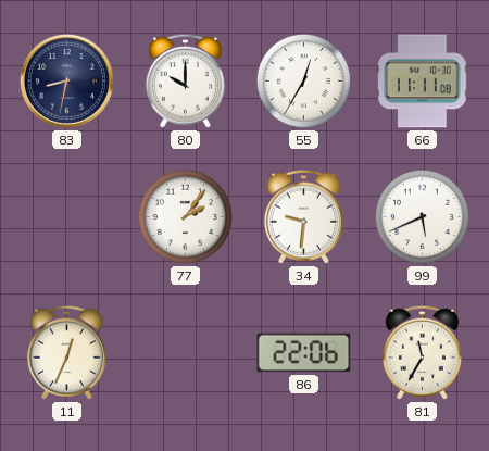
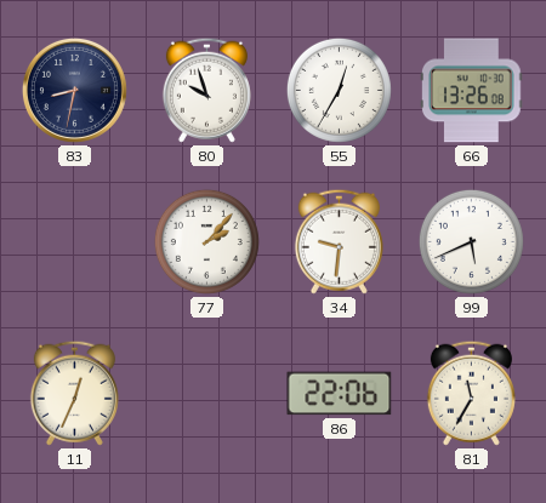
80: 10:00 -> 9:57
66: 11:11 -> 13:26
77: 2:06 -> 2:07
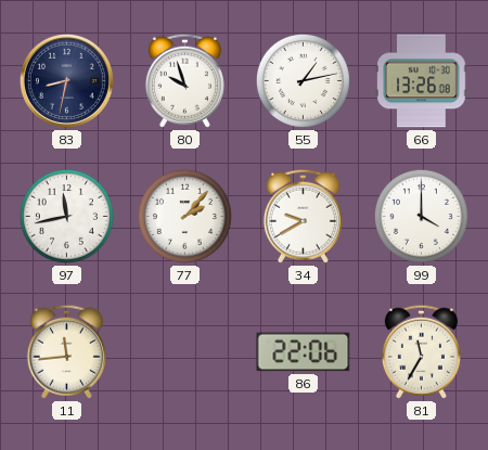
55: 12:35 -> 1:13
97: none -> 11:43
34: 9:31 -> 9:40
99: 5:41 -> 4:00
11: 12:34 -> 11:44
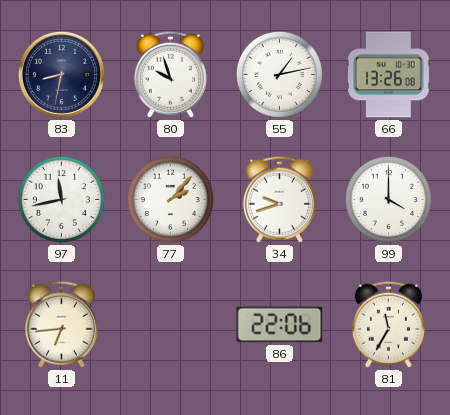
34: 9:40 -> 9:42
11: 11:44 -> 6:44
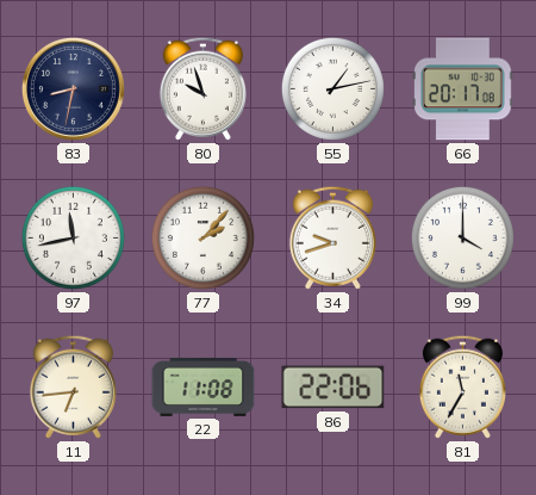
66: 13:26 -> 20:17
22: none -> 11:08
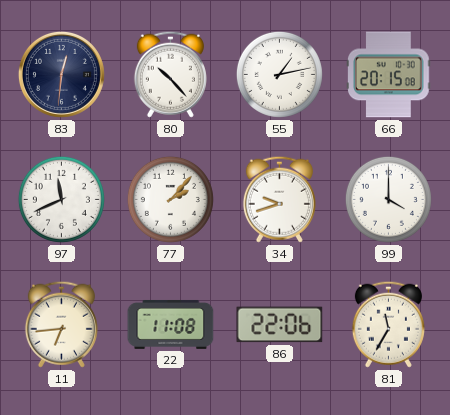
83: 8:32 -> 12:31
80: 9:57 -> 10:23
66: 20:17 -> 20:15
97: 11:43 -> 11:41
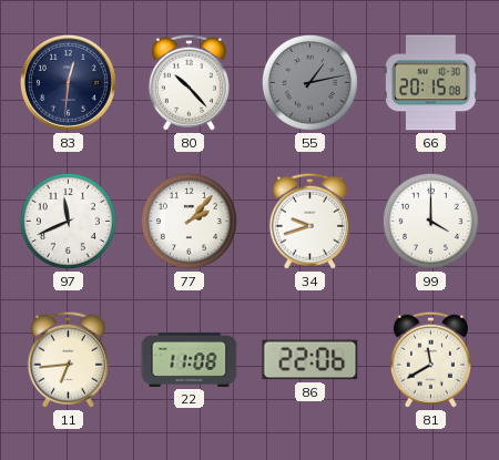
55 dial: white -> grey
81: 11:35 -> 11:40
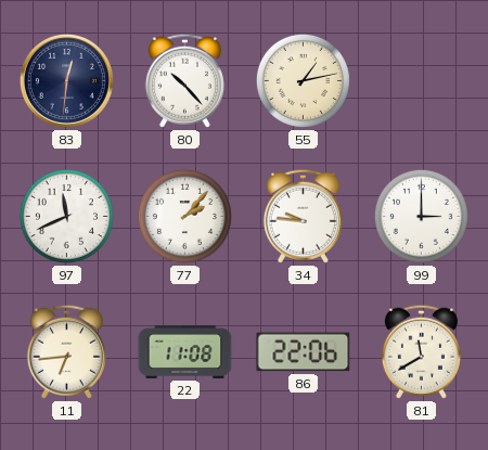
55 dial: grey -> cream
66: 20:15 -> none
34: 9:42 -> 9:46
99: 4:00 -> 3:00
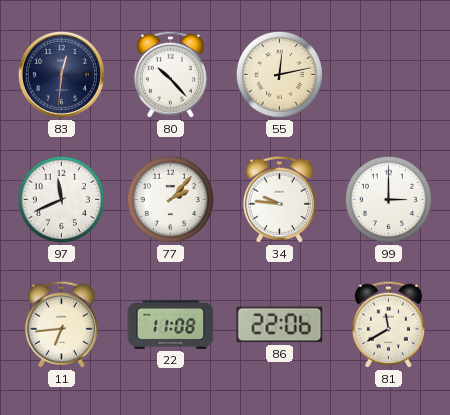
55: 1:13 -> 12:13
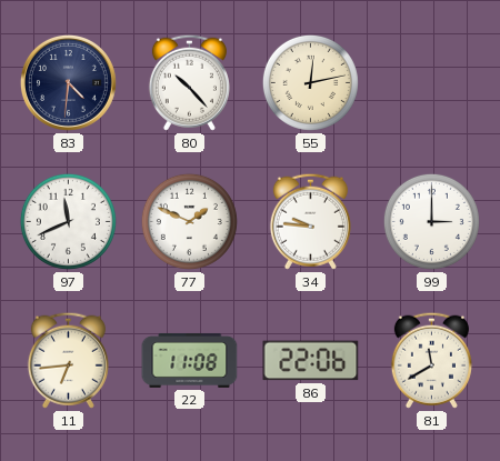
83: 12:31 -> 4:31
77: 2:07 -> 1:49
